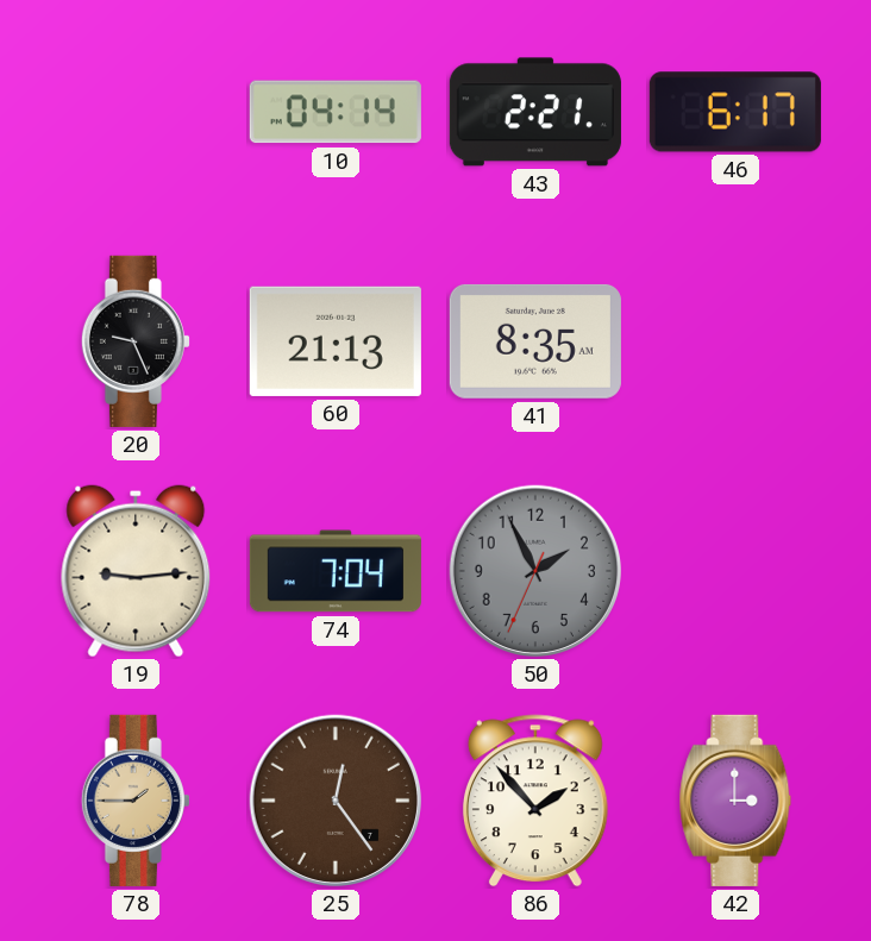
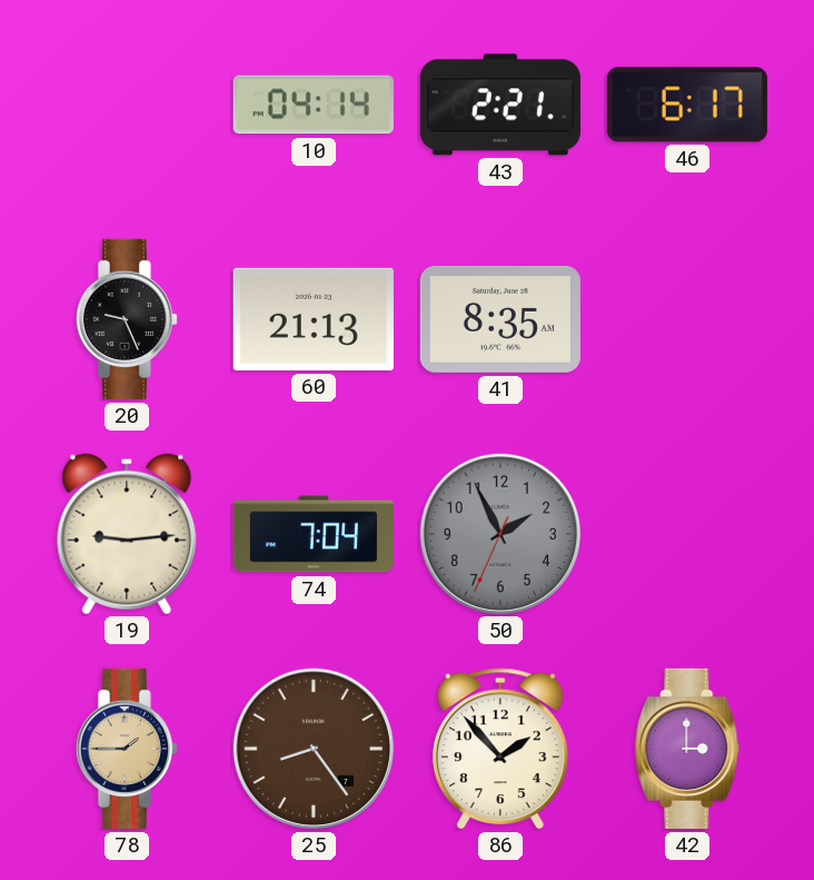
25: 12:24 -> 8:24
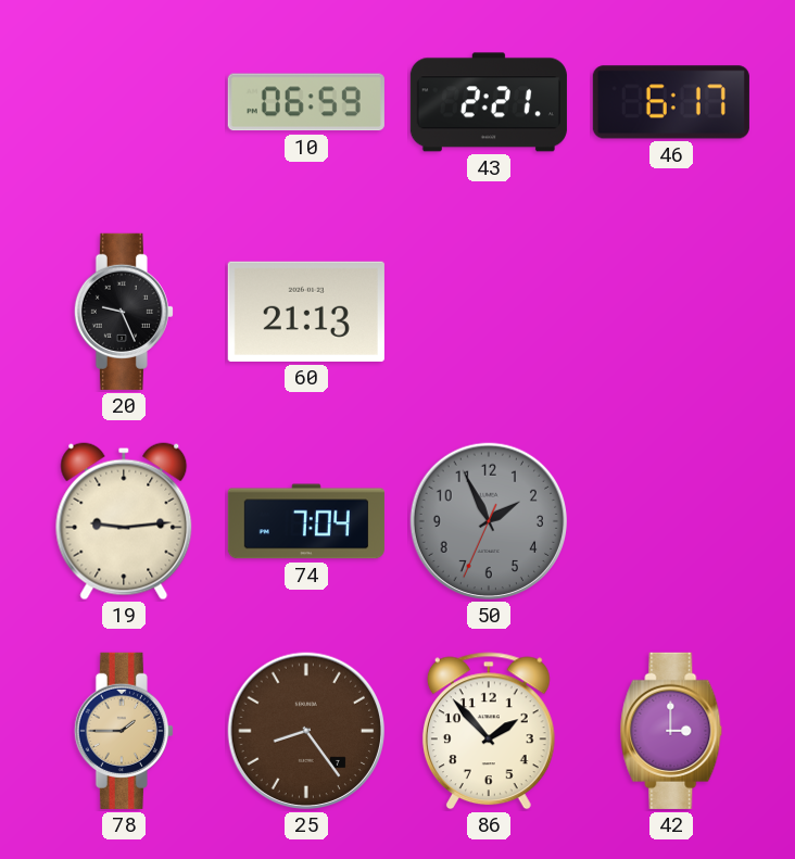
10: 04:14 -> 06:59
41: 8:35 -> none
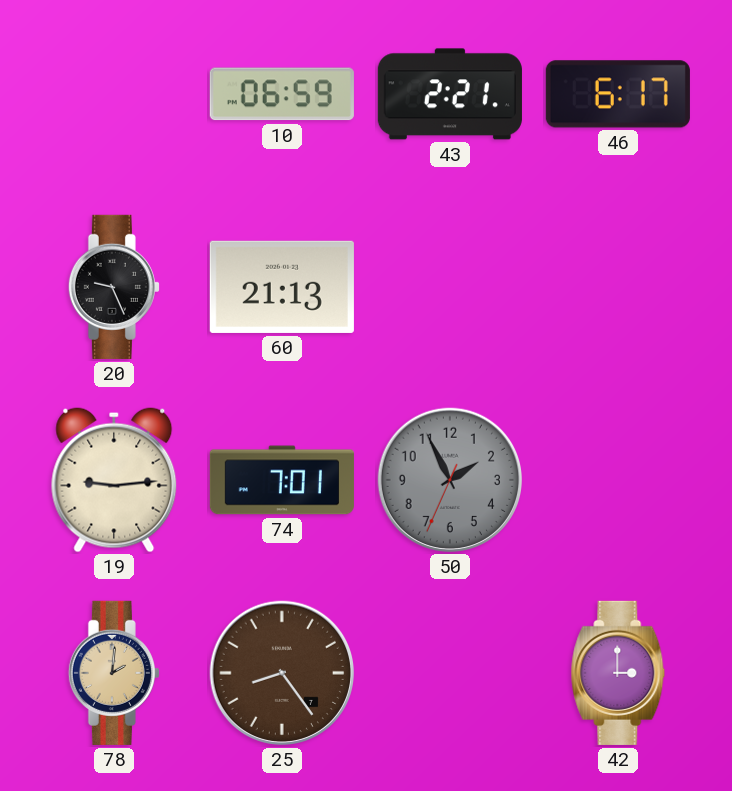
74: 7:04 -> 7:01
78: 1:45 -> 2:01
86: 1:53 -> none
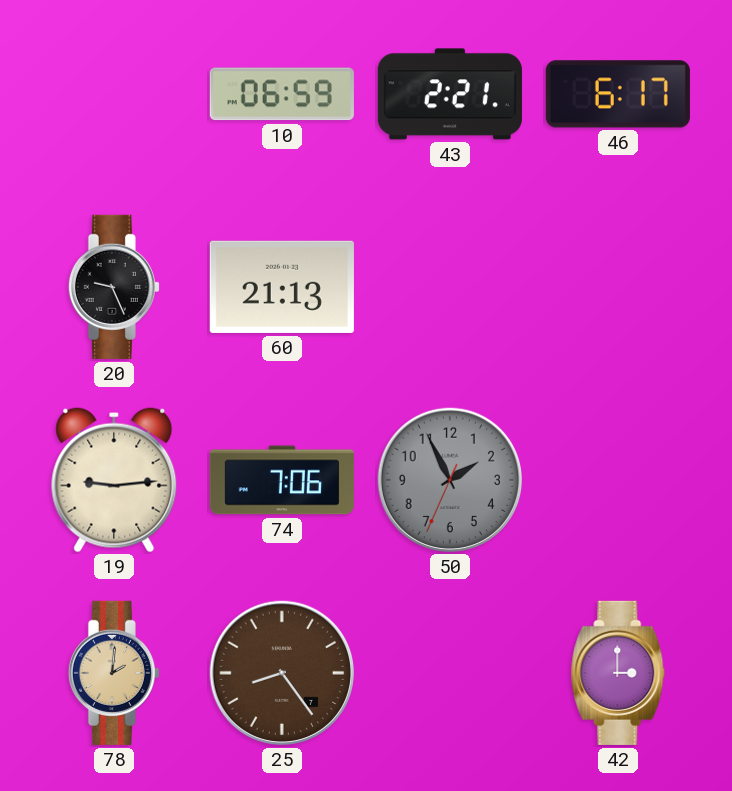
74: 7:01 -> 7:06
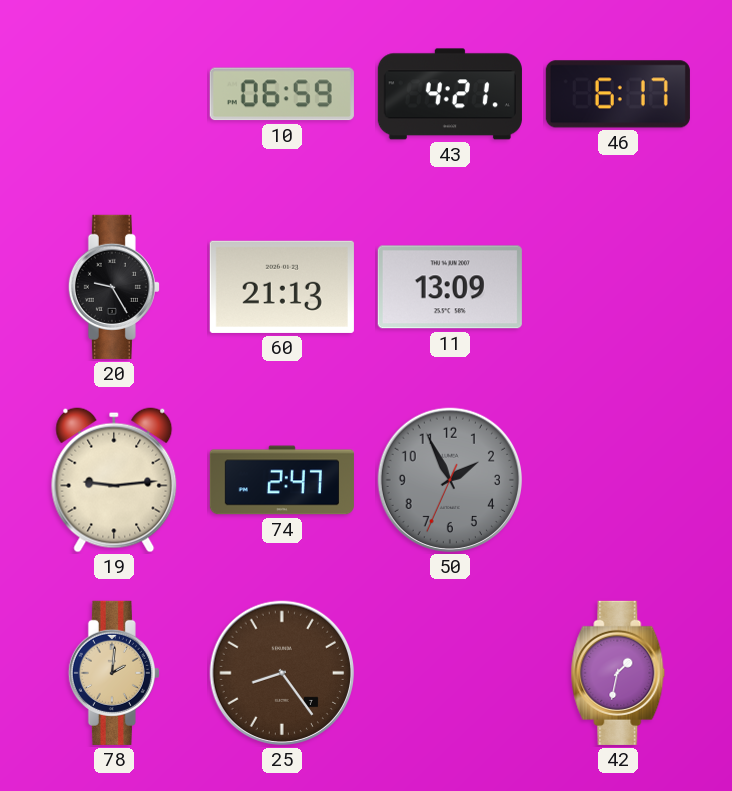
43: 2:21 -> 4:21
20: 9:26 -> 9:25
11: none -> 13:09
74: 7:06 -> 2:47
42: 3:00 -> 1:32
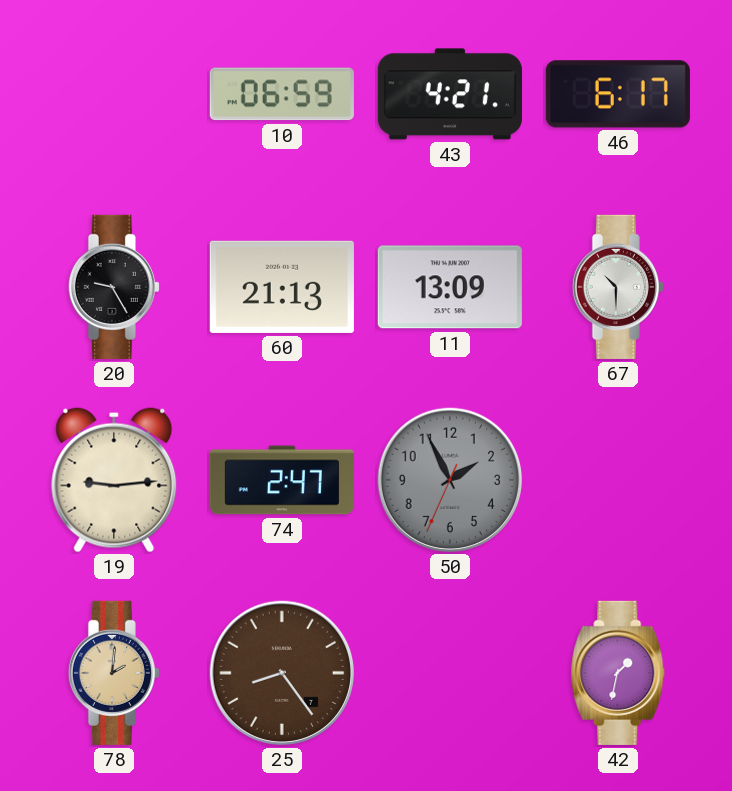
67: none -> 10:30
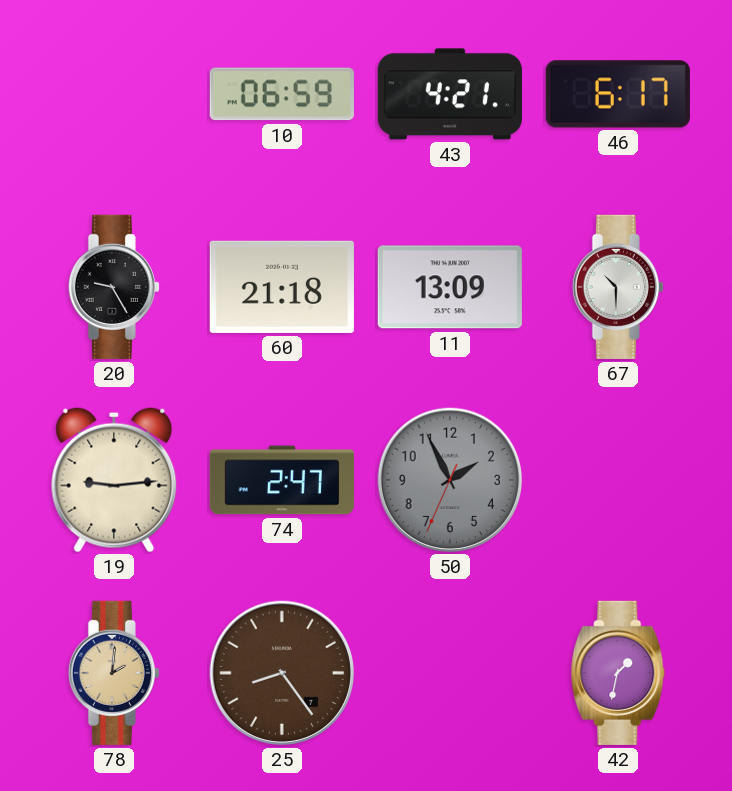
60: 21:13 -> 21:18
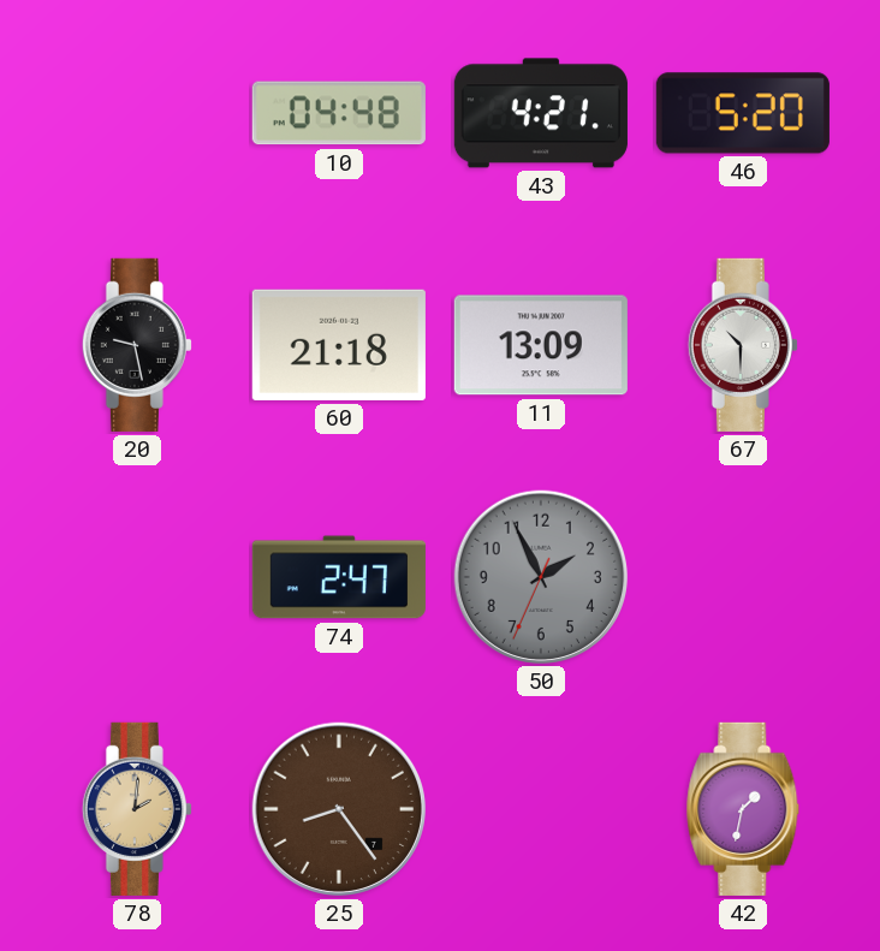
10: 06:59 -> 04:48
46: 6:17 -> 5:20
20: 9:25 -> 9:28
19: 9:14 -> none
